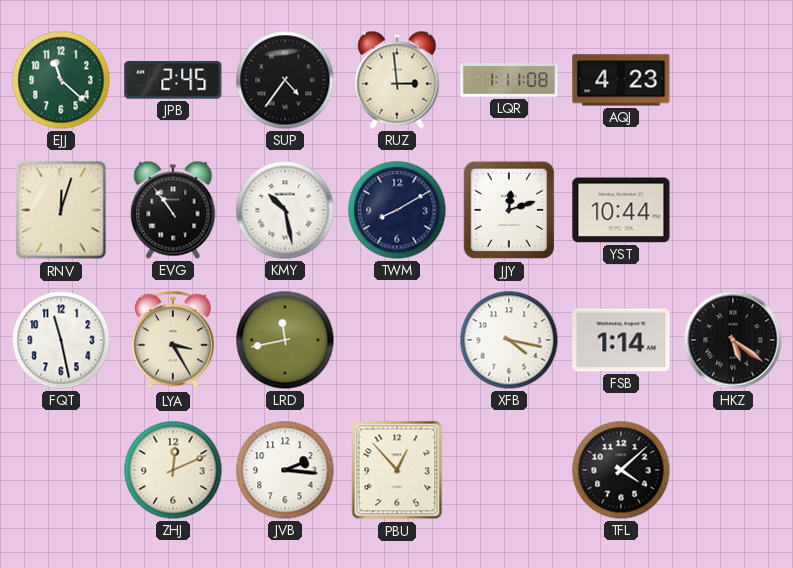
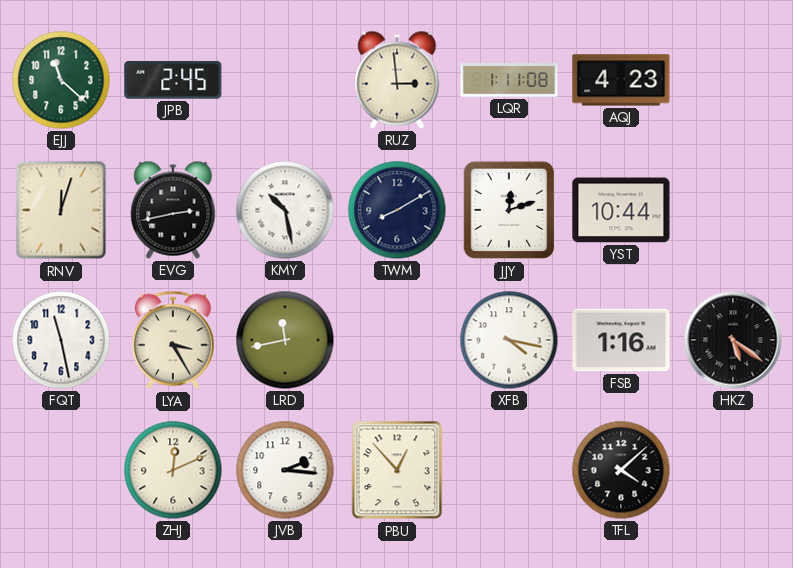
SUP: 4:36 -> none
EVG: 10:54 -> 2:43
FSB: 1:14 -> 1:16
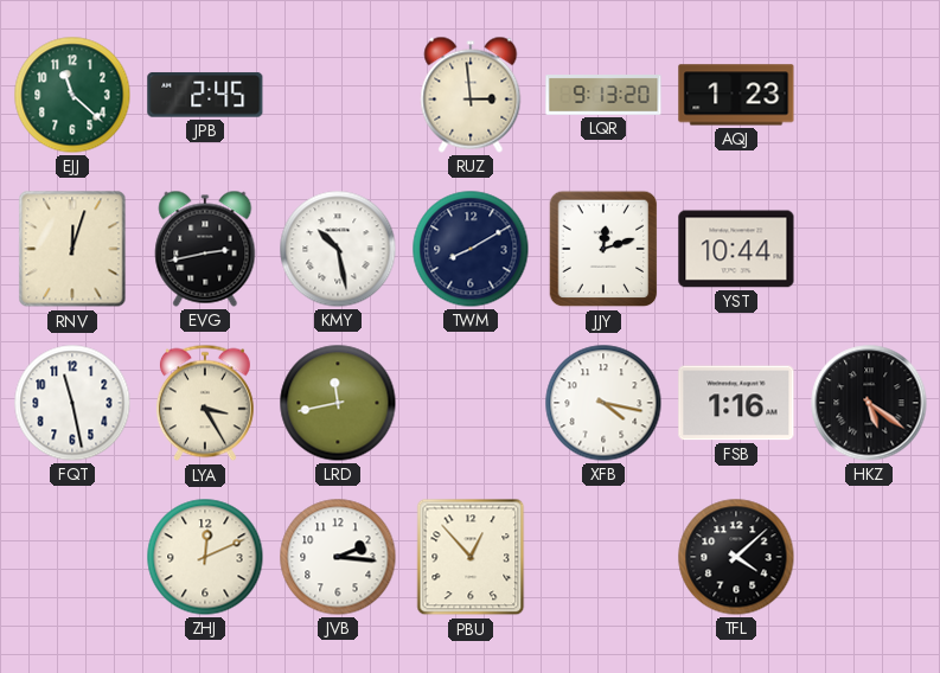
LQR: 1:11 -> 9:13
AQJ: 4:23 -> 1:23
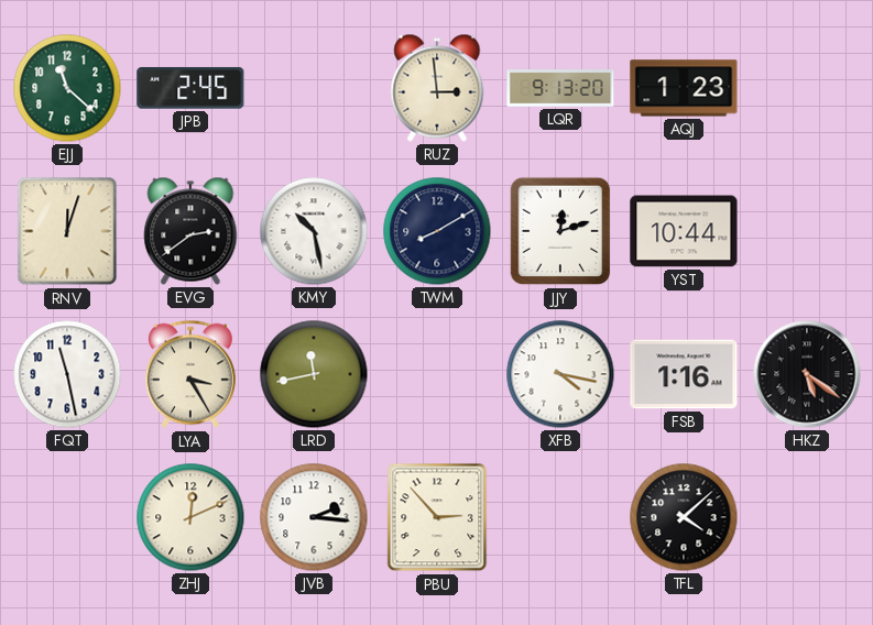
EVG: 2:43 -> 2:39
PBU: 12:53 -> 2:53
